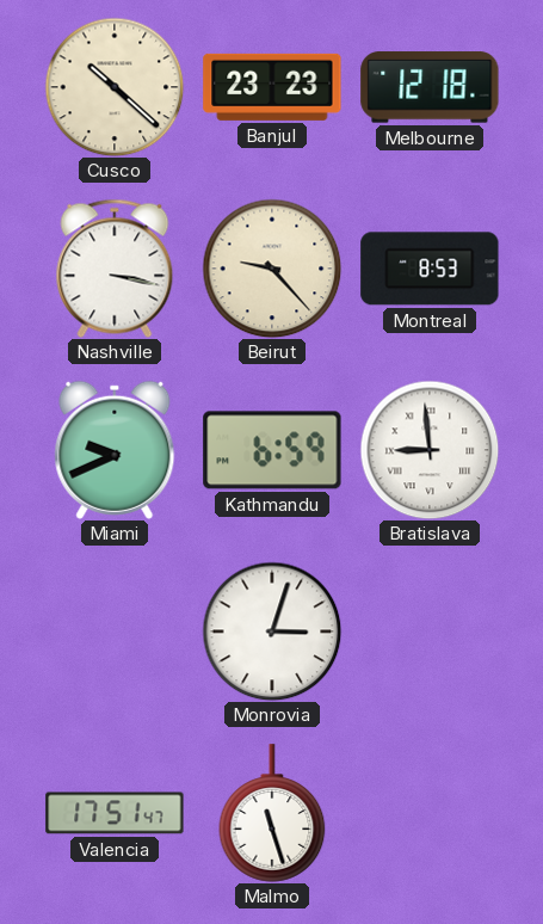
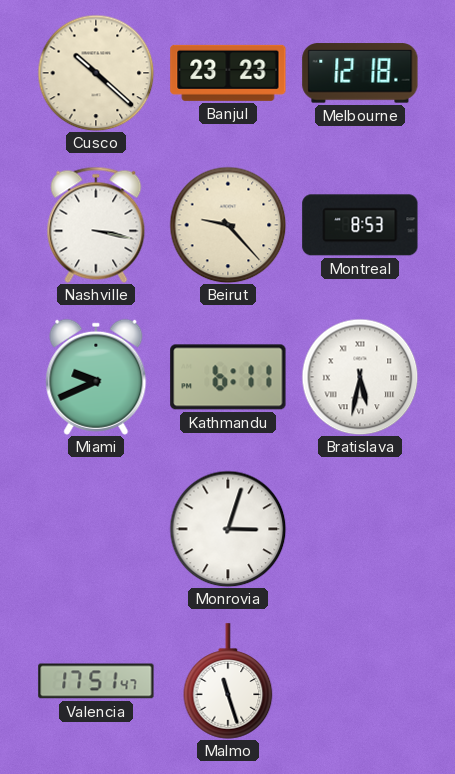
Kathmandu: 6:59 -> 6:11
Bratislava: 8:59 -> 5:32
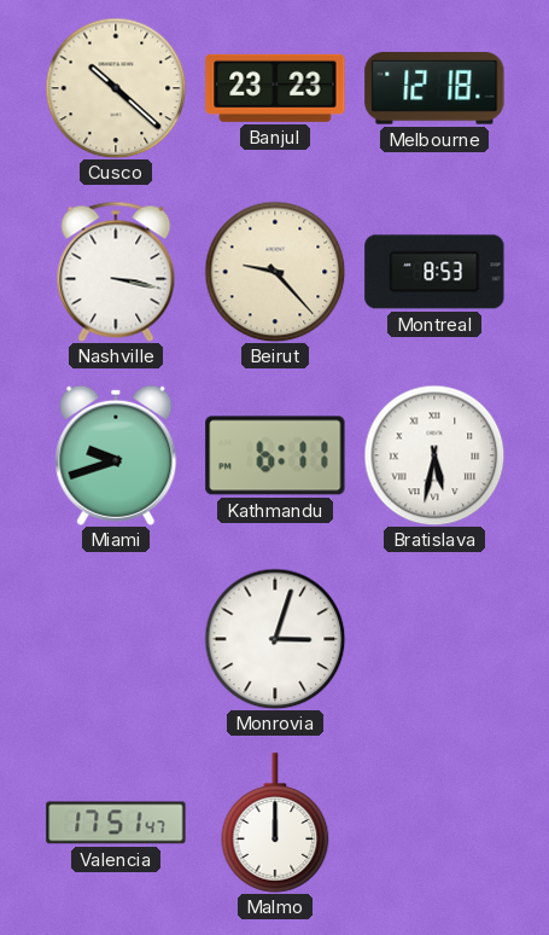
Miami: 9:41 -> 9:42
Malmo: 11:27 -> 12:00
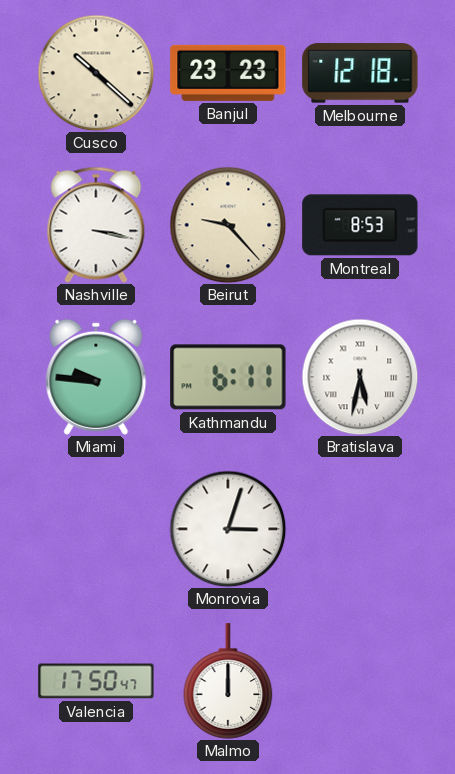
Miami: 9:42 -> 9:46
Valencia: 17:51 -> 17:50
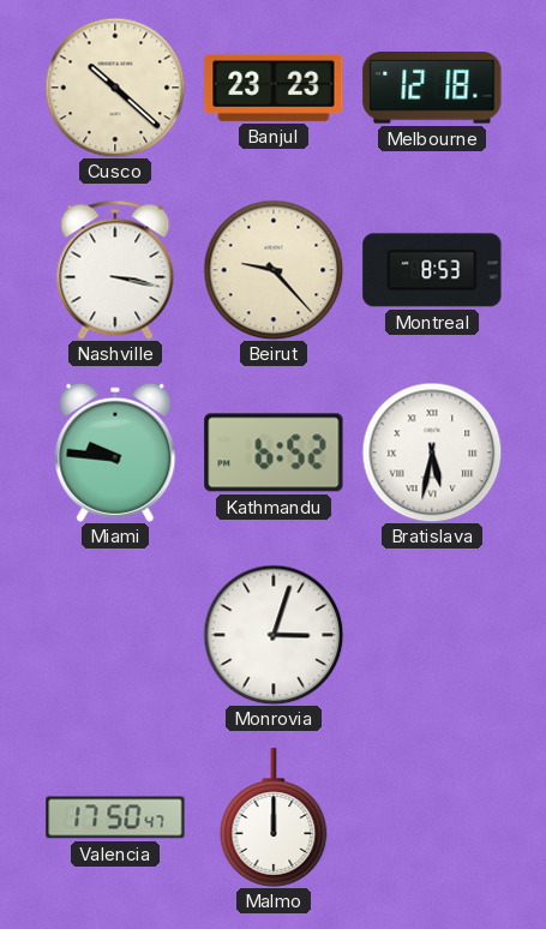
Kathmandu: 6:11 -> 6:52
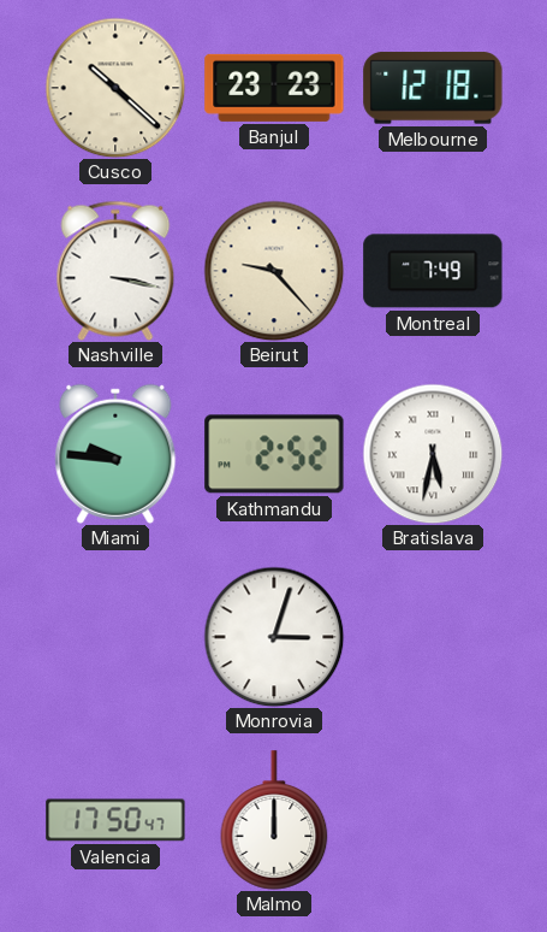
Montreal: 8:53 -> 7:49
Kathmandu: 6:52 -> 2:52
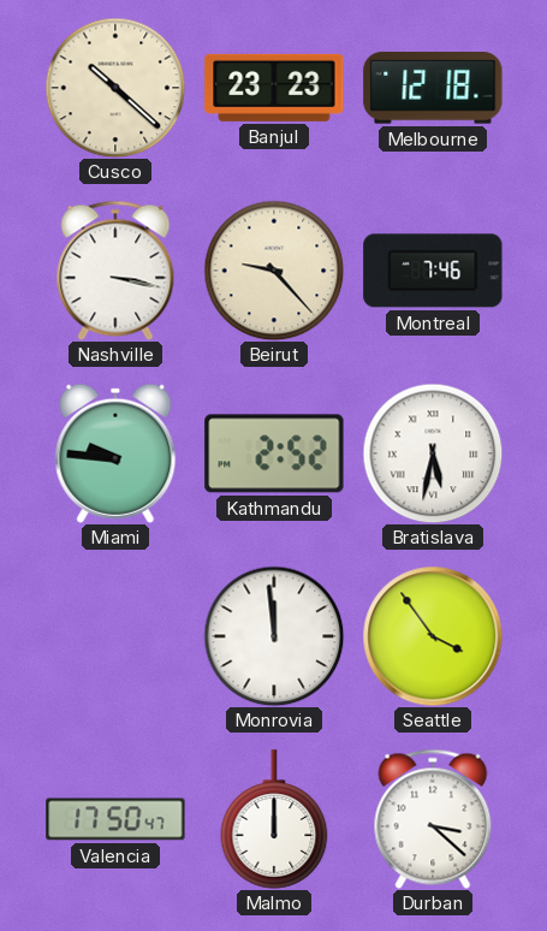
Montreal: 7:49 -> 7:46
Monrovia: 3:03 -> 11:59
Seattle: none -> 3:54
Durban: none -> 3:22
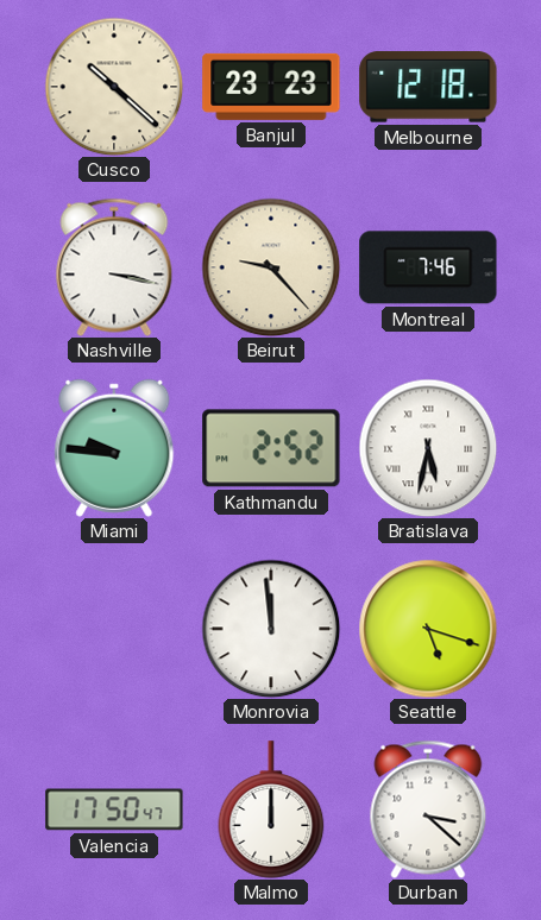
Seattle: 3:54 -> 5:18
